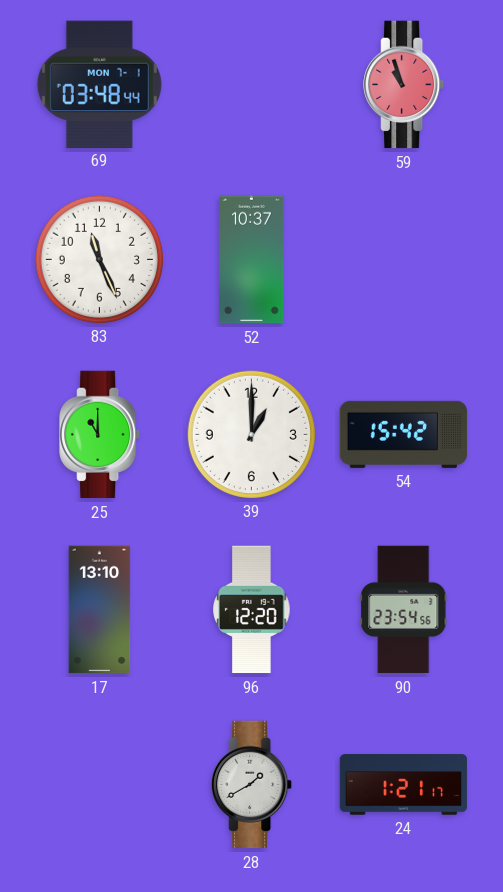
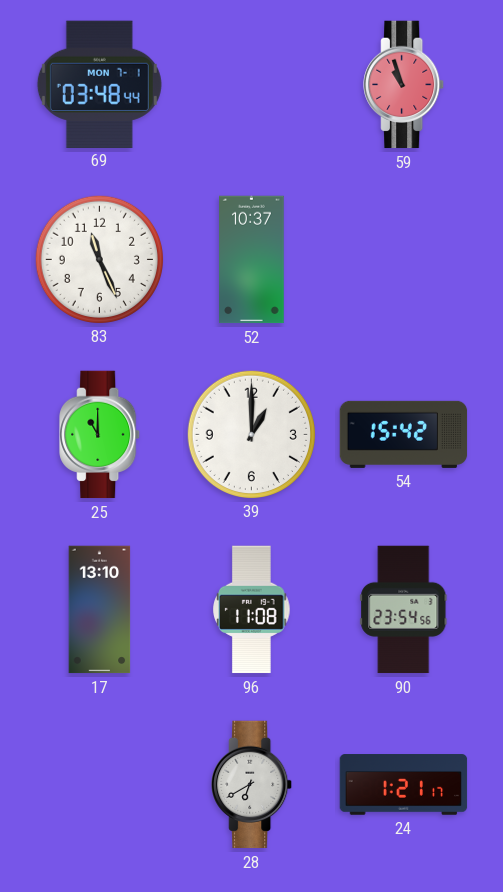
96: 12:20 -> 11:08
28: 1:40 -> 6:40
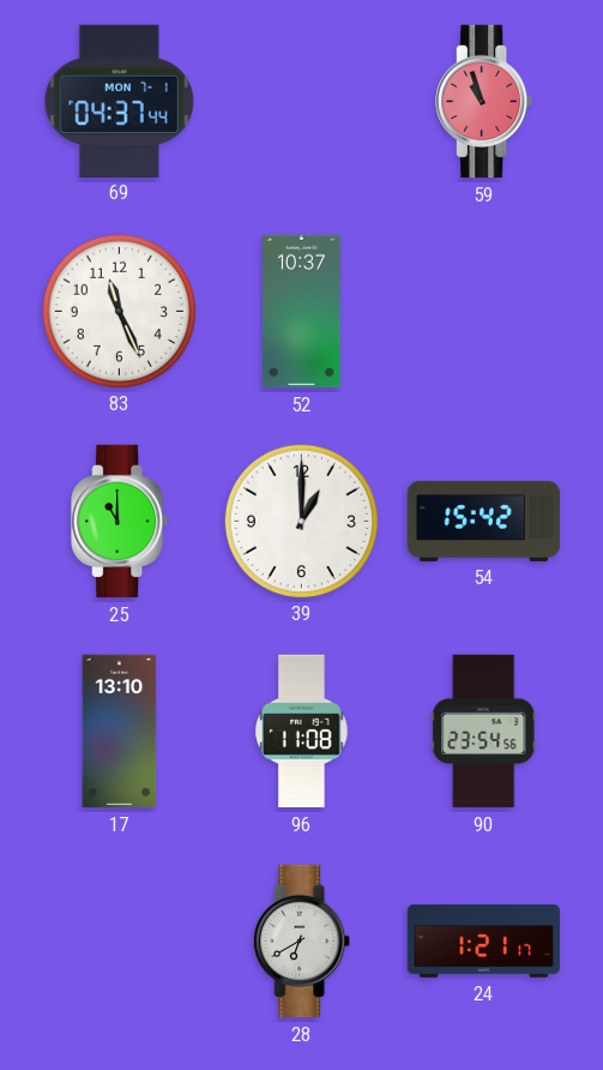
69: 03:48 -> 04:37
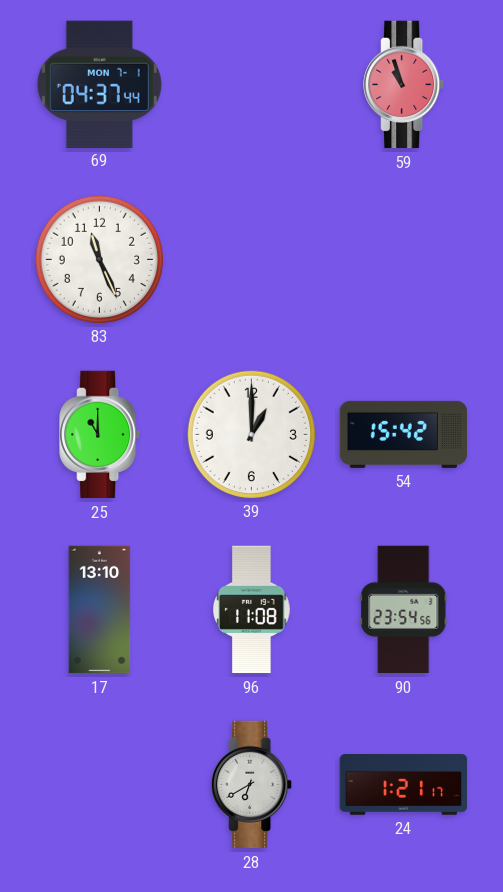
52: 10:37 -> none
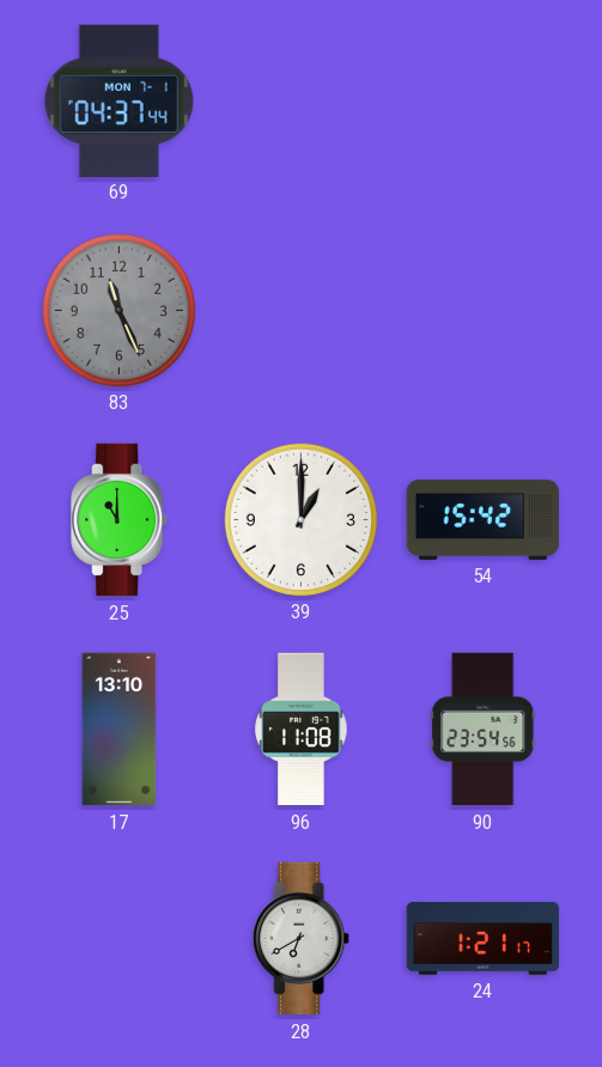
59: 10:57 -> none
83 dial: white -> grey
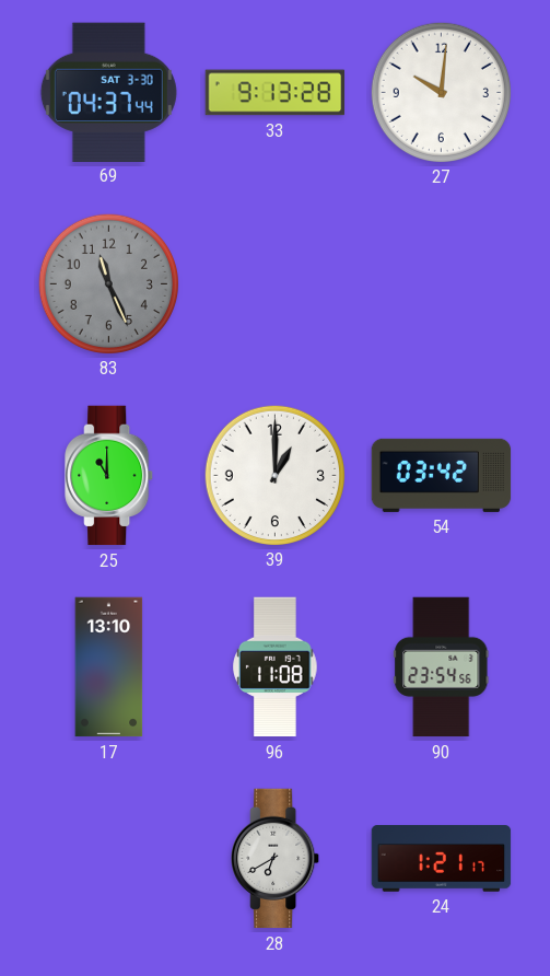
69 date: MON 7-1 -> SAT 3-30
33: none -> 9:13
27: none -> 10:01
54: 15:42 -> 03:42
